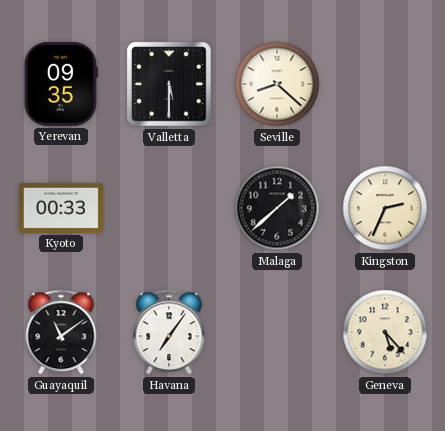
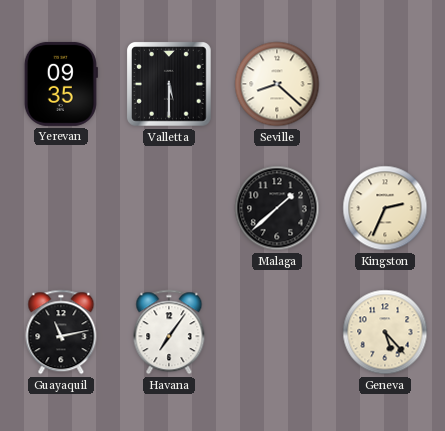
Kyoto: 00:33 -> none
Guayaquil: 11:09 -> 11:13
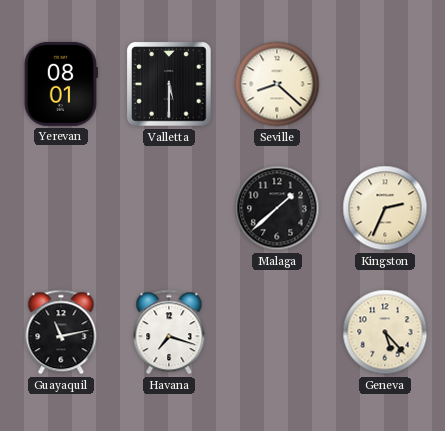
Yerevan: 09:35 -> 08:01
Havana: 7:06 -> 7:18
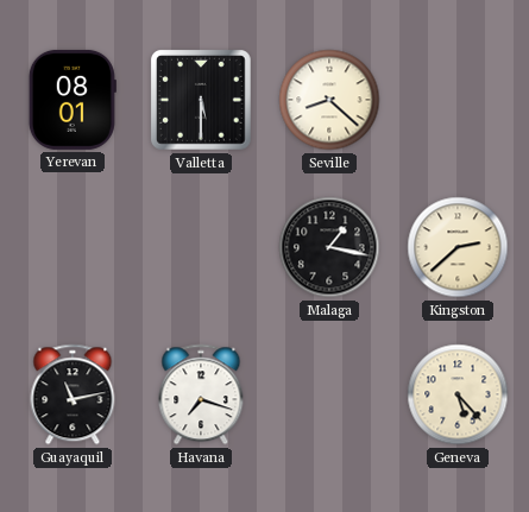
Malaga: 1:38 -> 1:17
Kingston: 2:34 -> 2:38
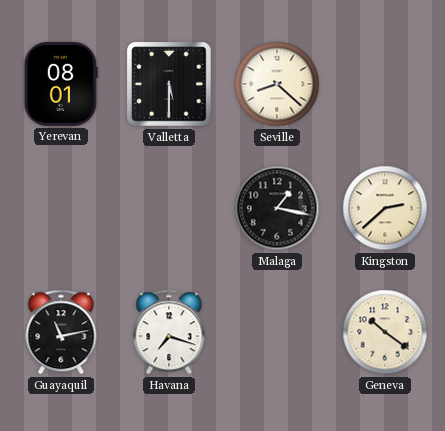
Geneva: 5:23 -> 10:21
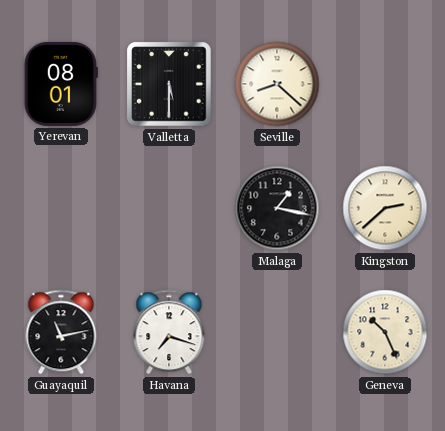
Geneva: 10:21 -> 10:26
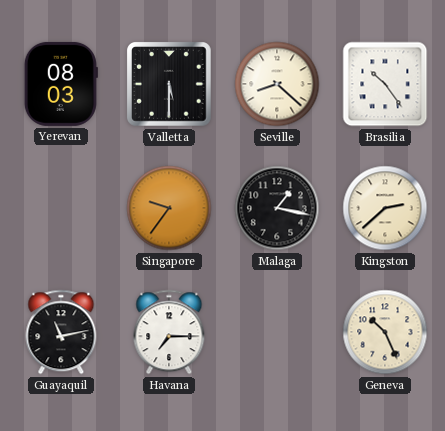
Yerevan: 08:01 -> 08:03
Brasilia: none -> 10:24
Singapore: none -> 9:36
Havana: 7:18 -> 7:15
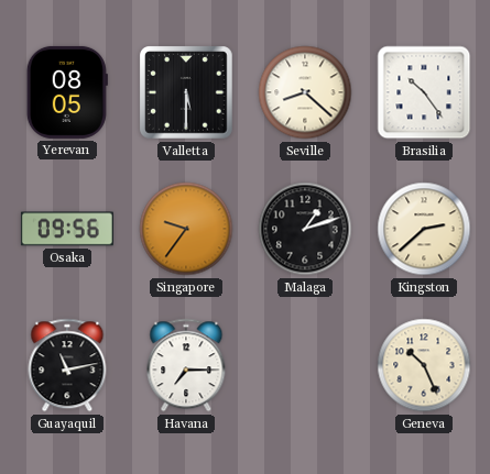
Yerevan: 08:03 -> 08:05
Osaka: none -> 09:56
Malaga: 1:17 -> 1:12
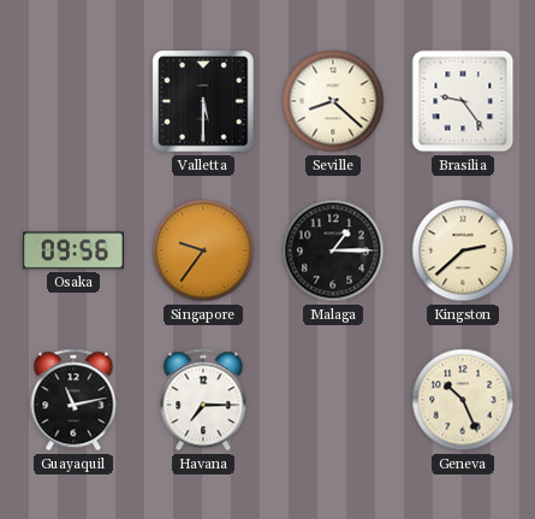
Yerevan: 08:05 -> none
Brasilia: 10:24 -> 9:24
Malaga: 1:12 -> 1:15
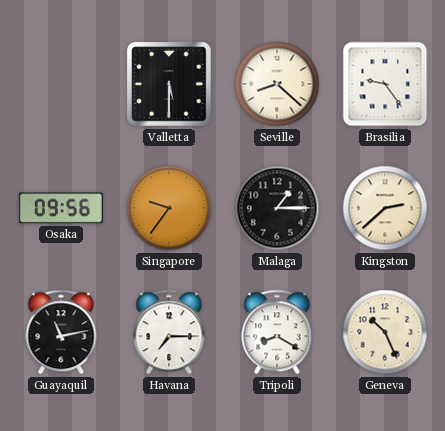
Tripoli: none -> 8:20
